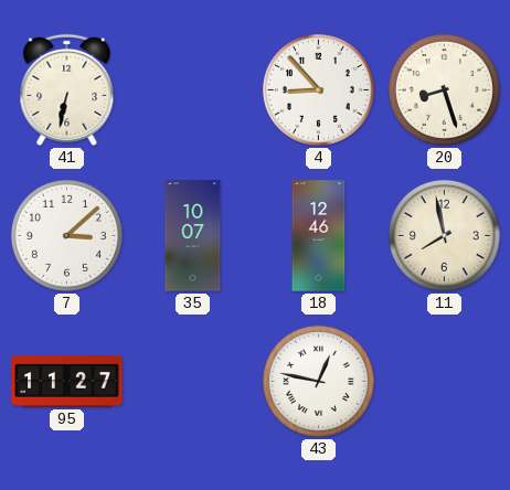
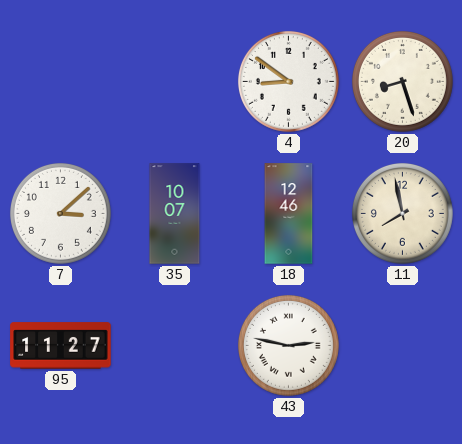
41: 6:32 -> none
4: 8:53 -> 8:51
43: 12:47 -> 2:47
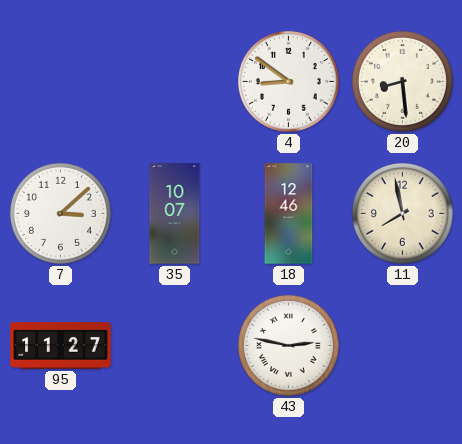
20: 8:27 -> 8:29
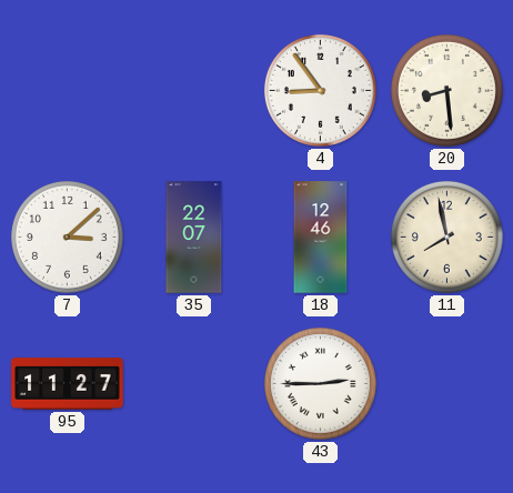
4: 8:51 -> 8:54
35: 10:07 -> 22:07
43: 2:47 -> 2:45
